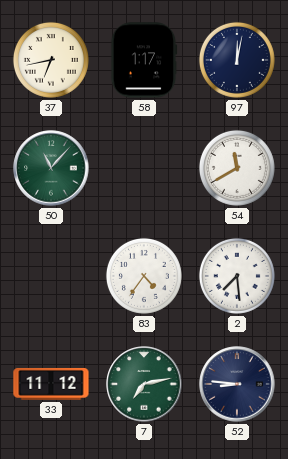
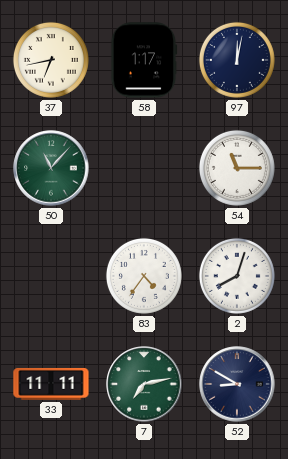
54: 11:40 -> 11:15
2: 7:29 -> 8:03
33: 11:12 -> 11:11
52: 8:46 -> 8:50
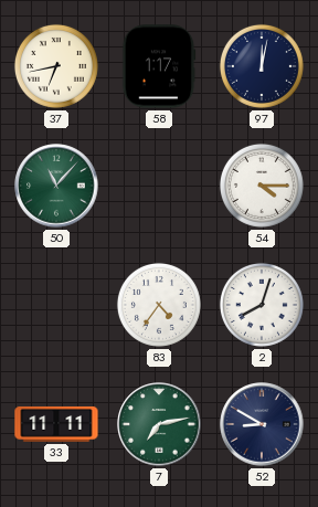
54: 11:15 -> 4:15
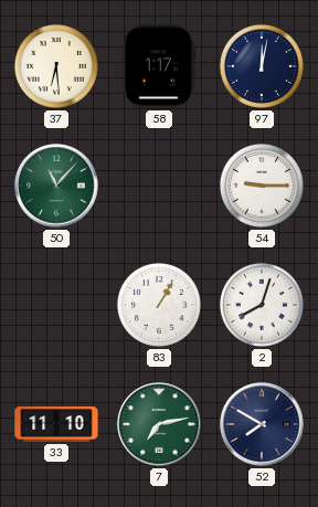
37: 6:43 -> 6:29
54: 4:15 -> 9:15
83: 4:36 -> 1:05
33: 11:11 -> 11:10
52: 8:50 -> 7:50
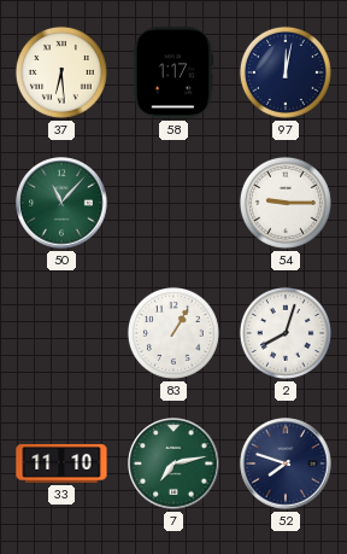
52: 7:50 -> 7:48
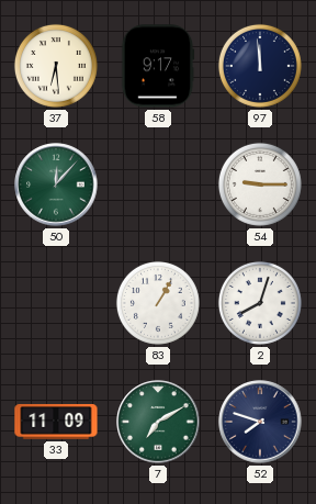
58: 1:17 -> 9:17
97: 12:02 -> 11:59
50: 11:07 -> 12:07
33: 11:10 -> 11:09
7: 7:13 -> 7:10
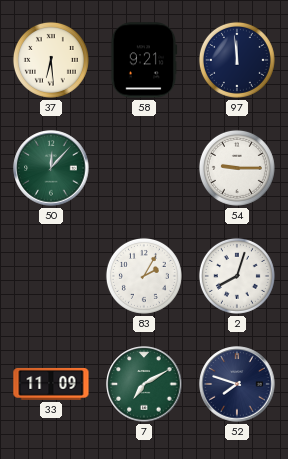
58: 9:17 -> 9:21
83: 1:05 -> 2:05
